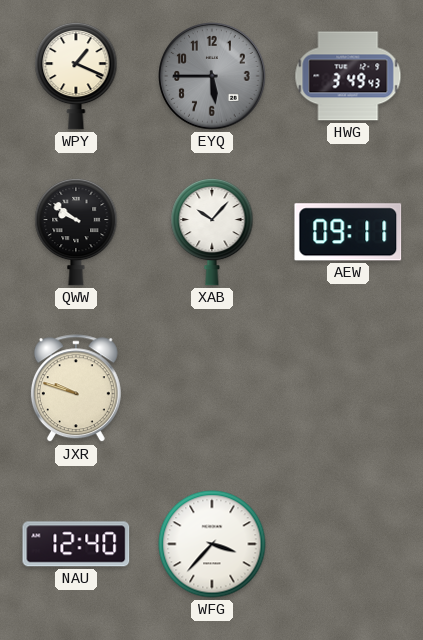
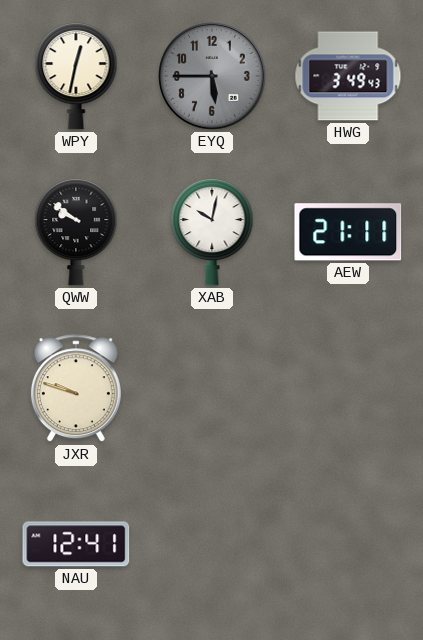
WPY: 1:19 -> 12:32
XAB: 10:07 -> 10:02
AEW: 09:11 -> 21:11
NAU: 12:40 -> 12:41
WFG: 3:37 -> none
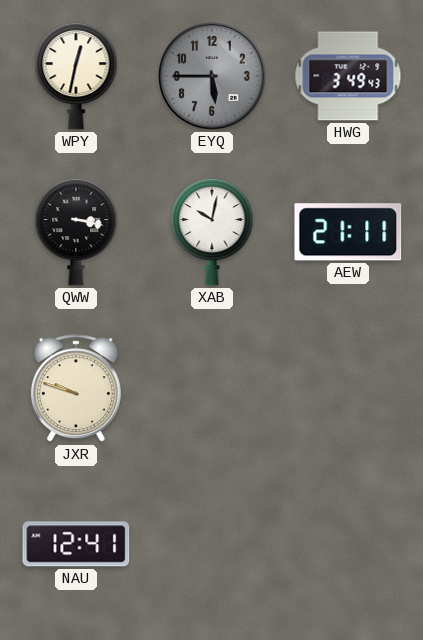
QWW: 9:51 -> 3:17
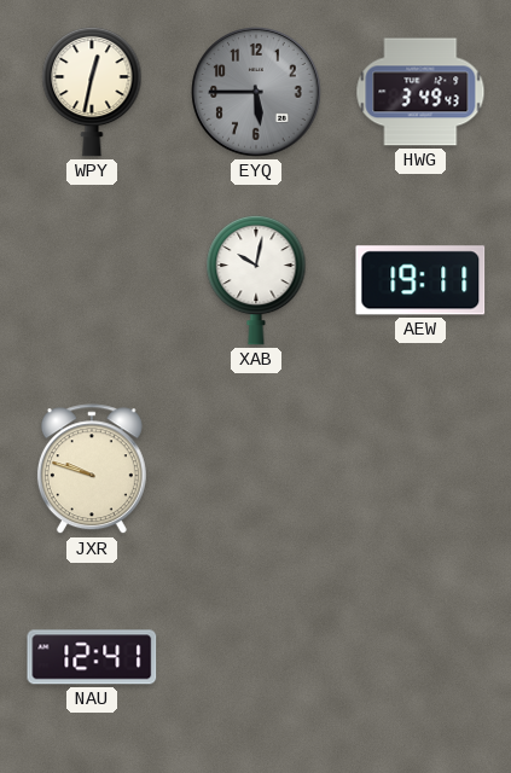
QWW: 3:17 -> none
AEW: 21:11 -> 19:11
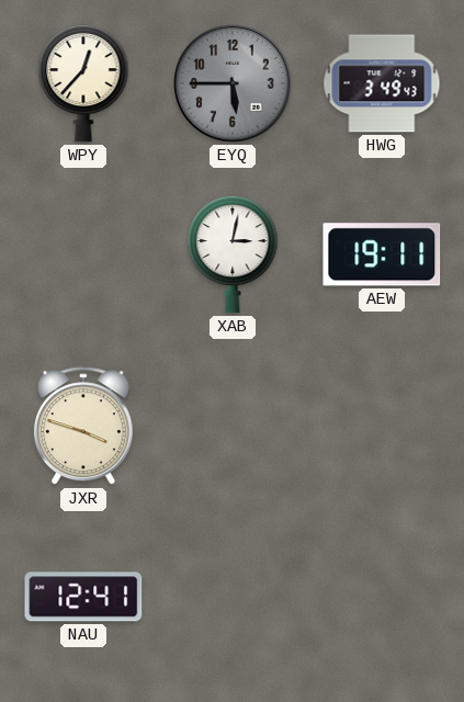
WPY: 12:32 -> 12:37
XAB: 10:02 -> 3:02
JXR: 9:48 -> 3:48
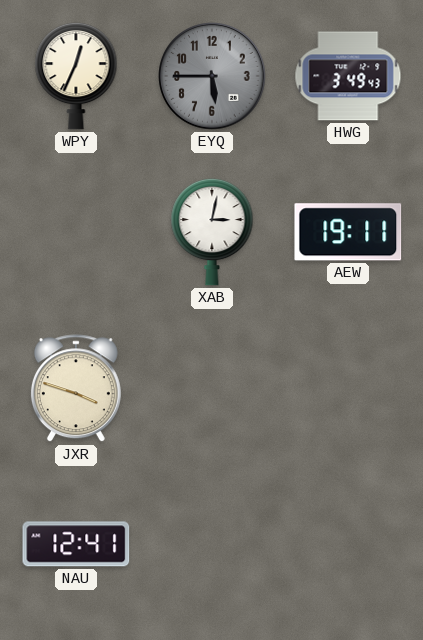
WPY: 12:37 -> 12:34
